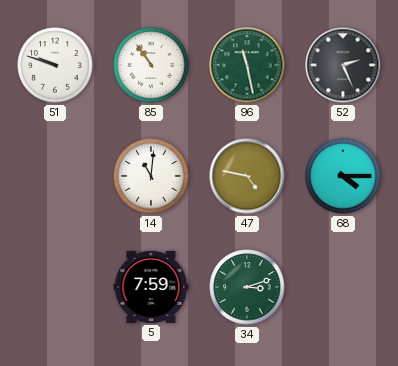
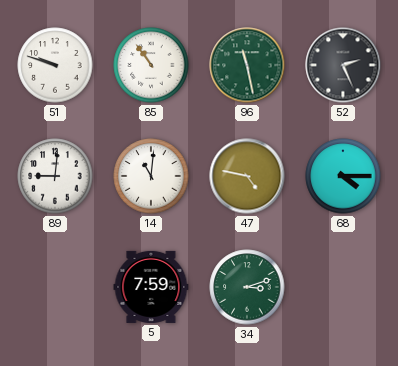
89: none -> 9:01
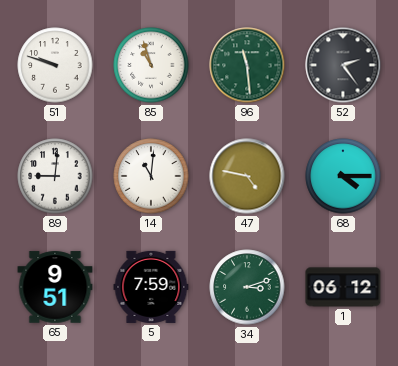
85: 10:54 -> 10:57
96: 11:28 -> 11:29
52: 2:26 -> 2:24
65: none -> 9:51
1: none -> 06:12
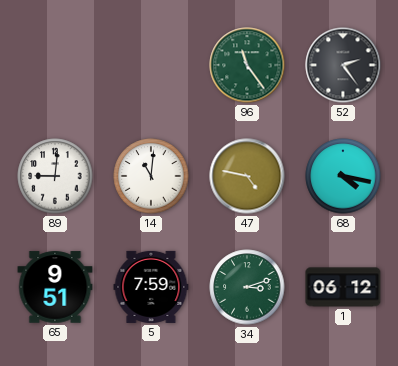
51: 9:48 -> none
85: 10:57 -> none
96: 11:29 -> 11:24
68: 4:15 -> 4:17
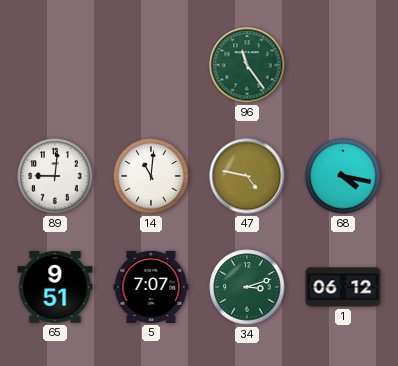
52: 2:24 -> none
5: 7:59 -> 7:07
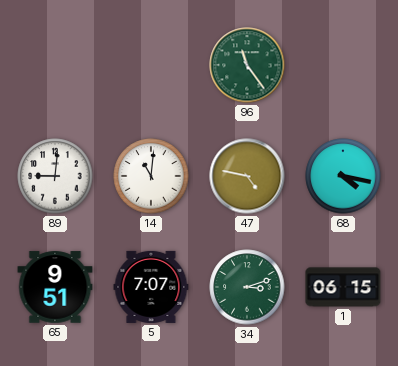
1: 06:12 -> 06:15
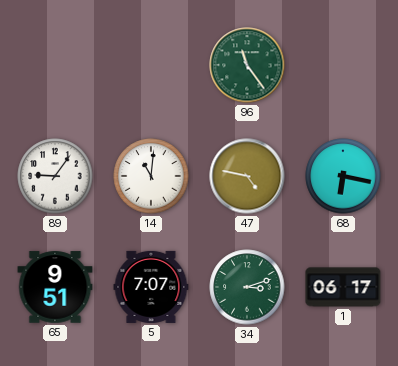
89: 9:01 -> 9:06
68: 4:17 -> 6:17
1: 06:15 -> 06:17
